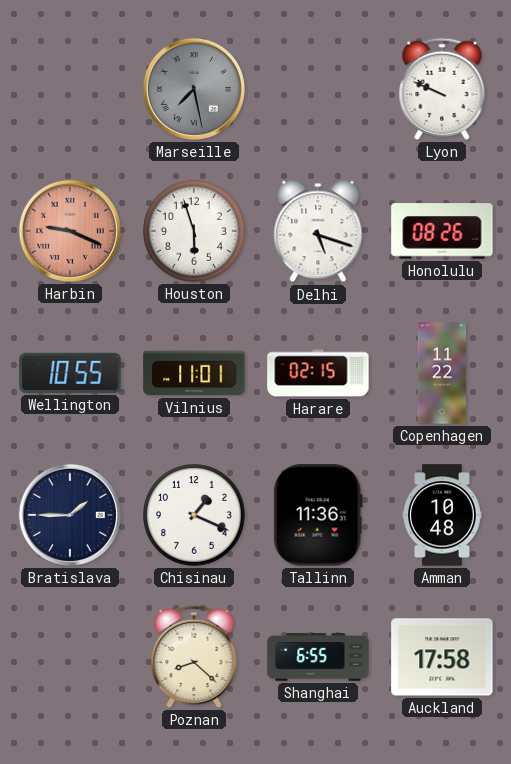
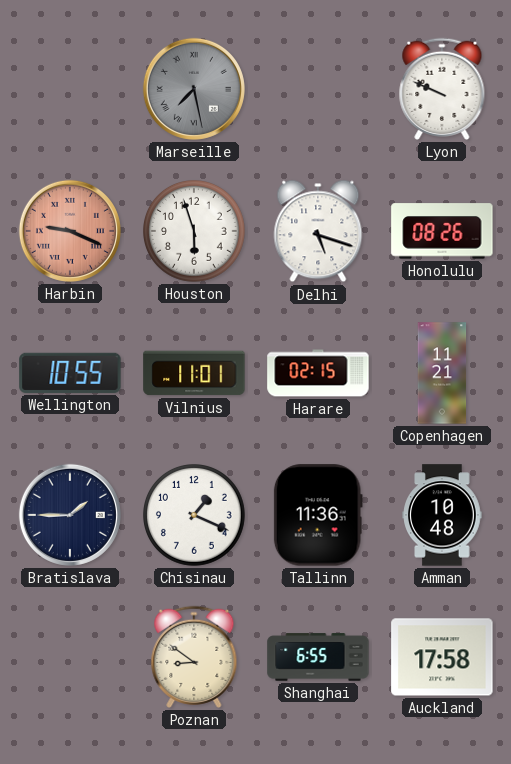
Copenhagen: 11:22 -> 11:21
Poznan: 8:22 -> 8:51
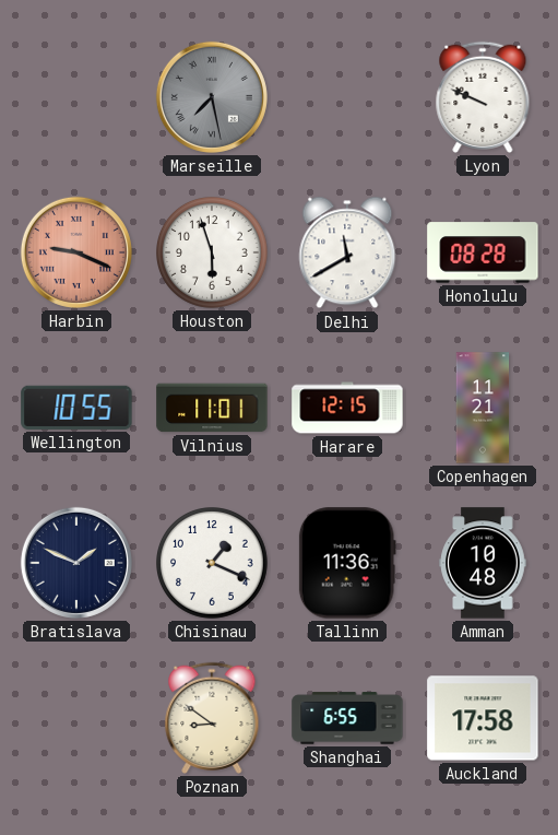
Delhi: 5:18 -> 11:40
Honolulu: 08:26 -> 08:28
Harare: 02:15 -> 12:15
Bratislava: 1:45 -> 1:49
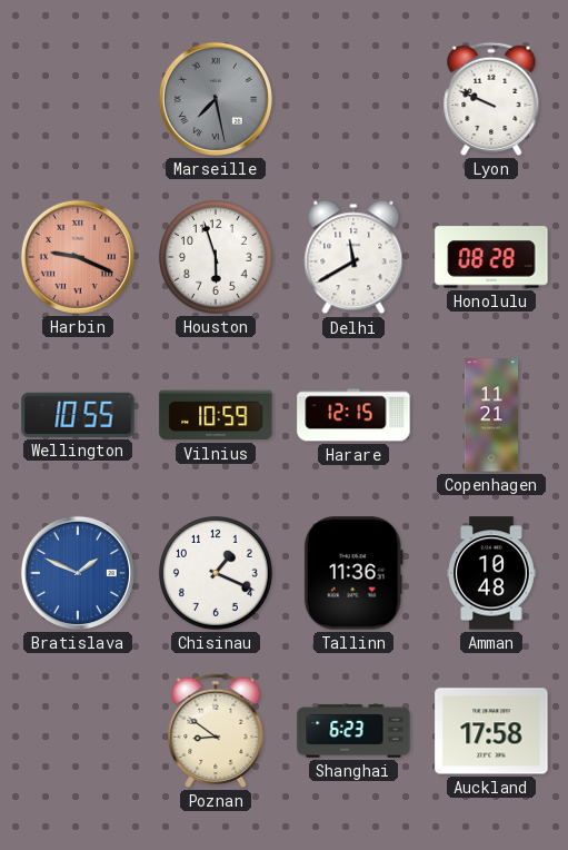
Vilnius: 11:01 -> 10:59
Bratislava dial: navy -> blue
Shanghai: 6:55 -> 6:23
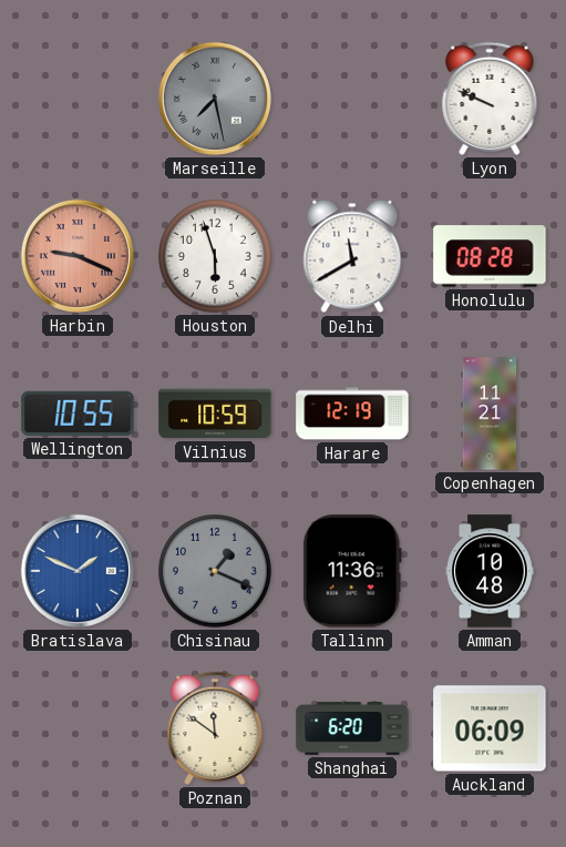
Harare: 12:15 -> 12:19
Chisinau dial: white -> grey
Poznan: 8:51 -> 11:51
Shanghai: 6:23 -> 6:20
Auckland: 17:58 -> 06:09
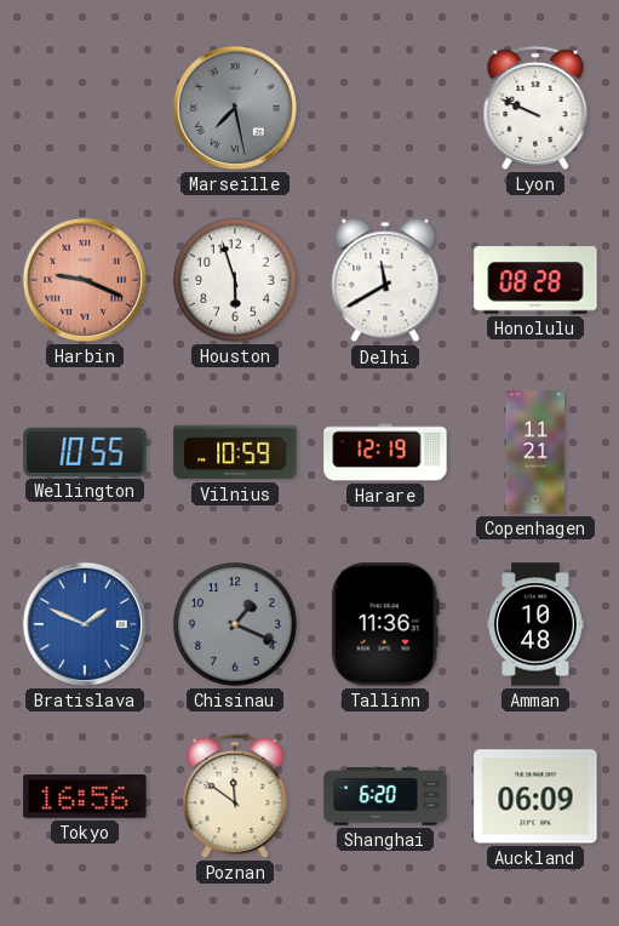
Tokyo: none -> 16:56
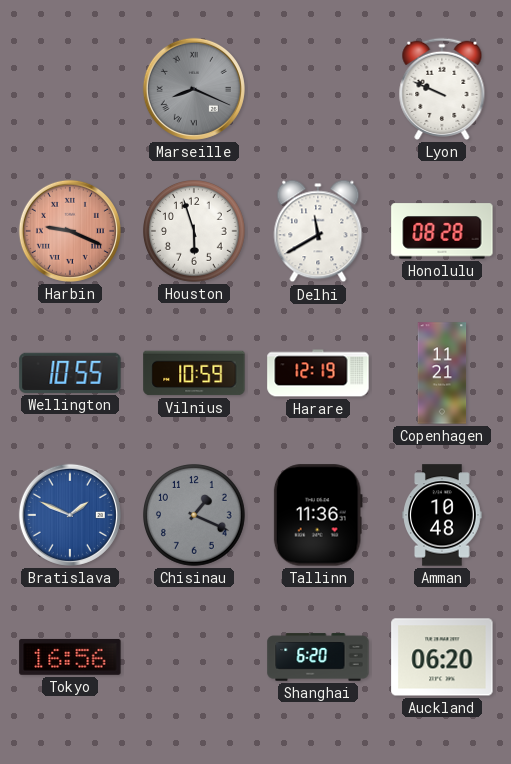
Marseille: 7:28 -> 8:19
Poznan: 11:51 -> none
Auckland: 06:09 -> 06:20
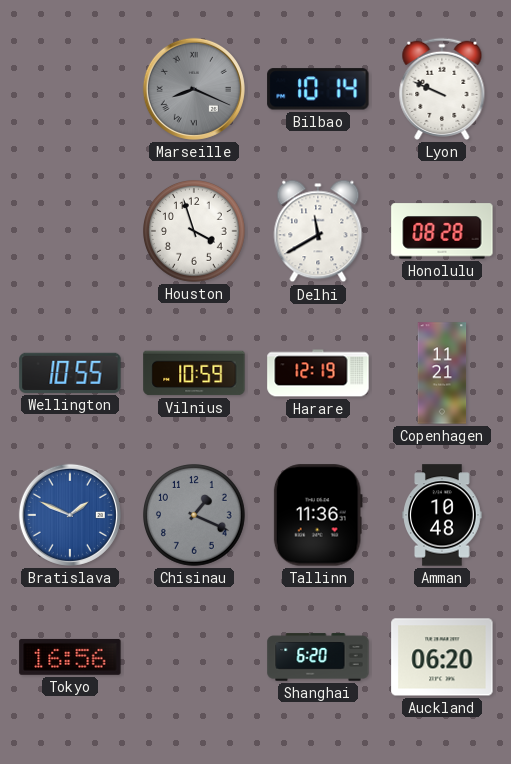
Bilbao: none -> 10:14
Harbin: 9:19 -> none
Houston: 5:57 -> 3:57
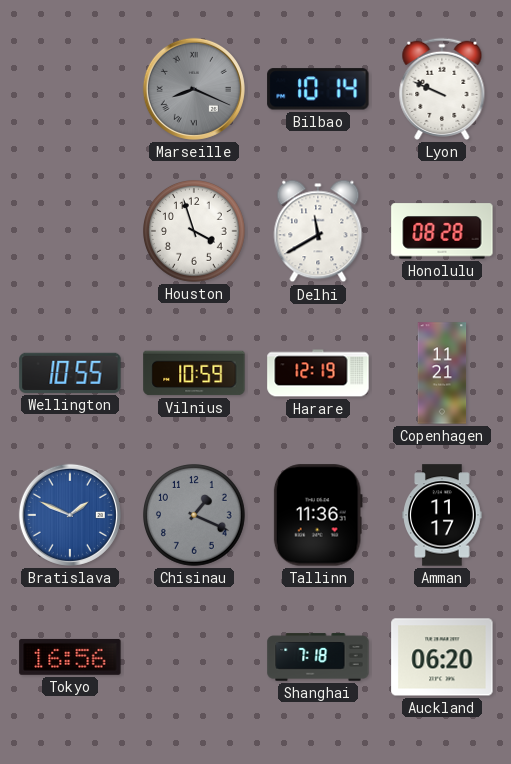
Amman: 10:48 -> 11:17
Shanghai: 6:20 -> 7:18
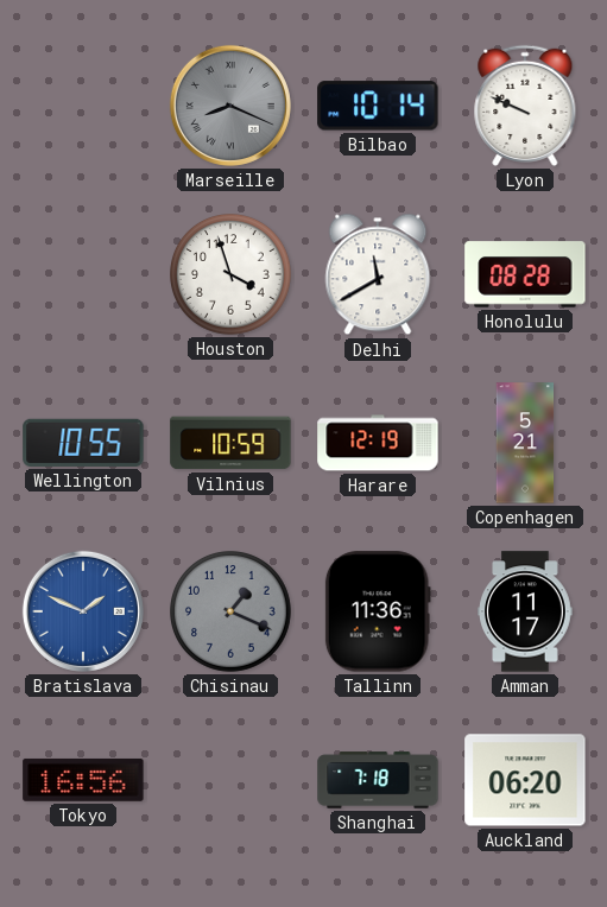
Copenhagen: 11:21 -> 5:21
